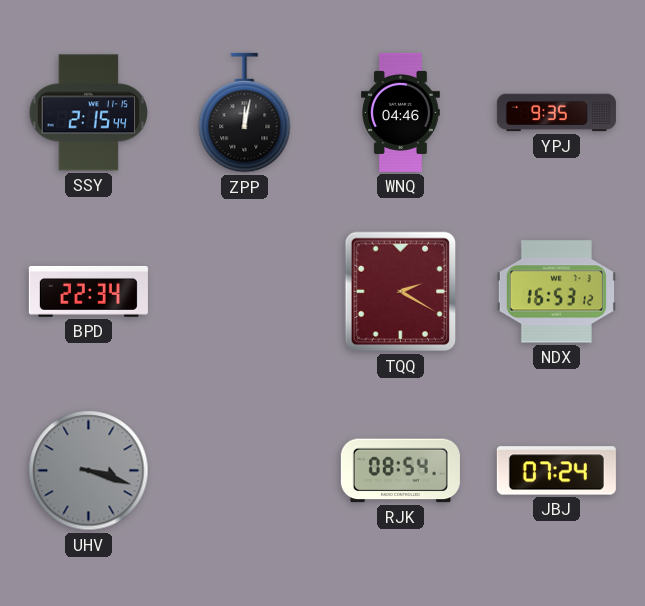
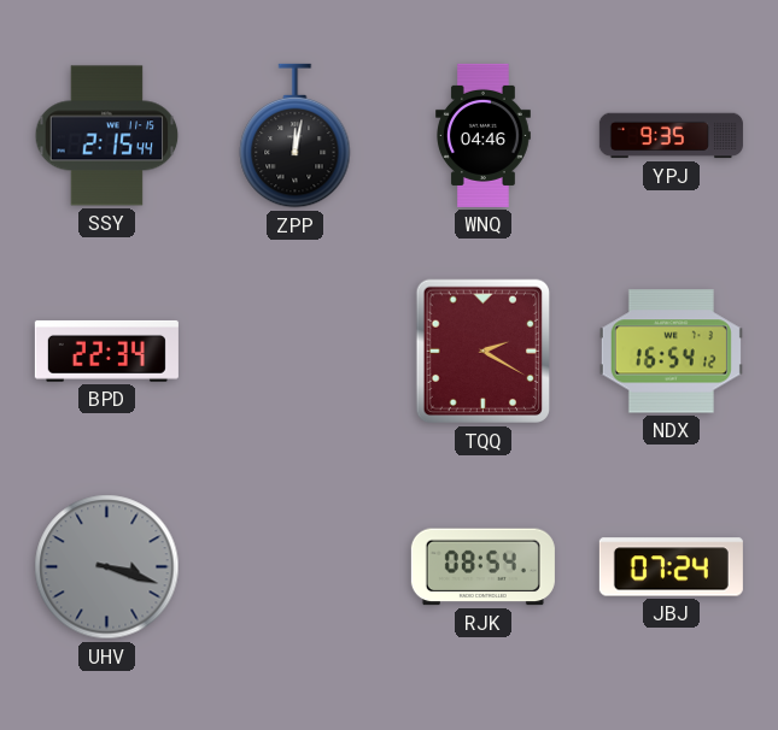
NDX: 16:53 -> 16:54
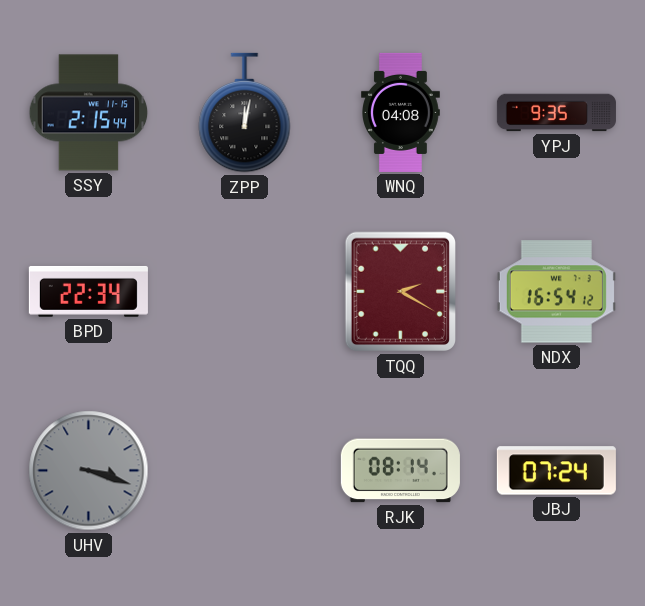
WNQ: 04:46 -> 04:08
RJK: 08:54 -> 08:14
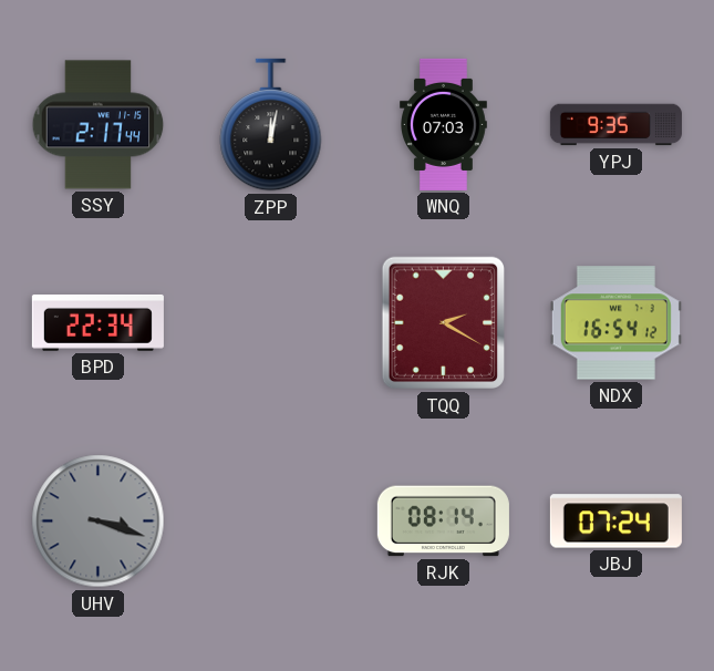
SSY: 2:15 -> 2:17
WNQ: 04:08 -> 07:03
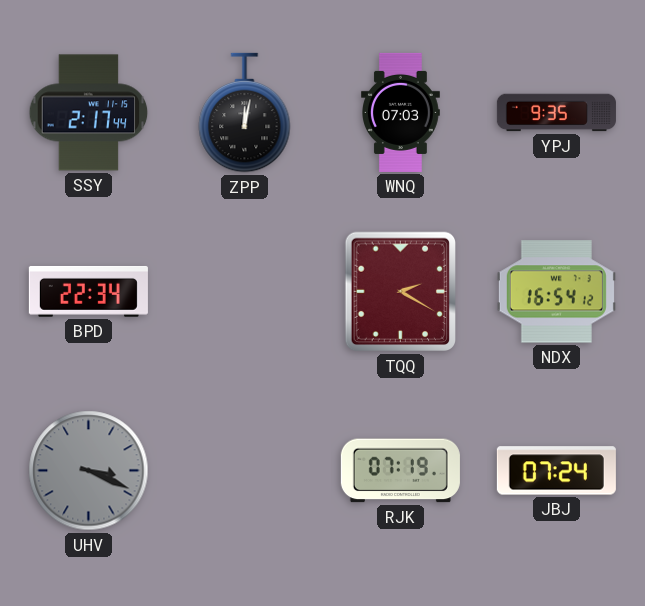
UHV: 3:18 -> 3:19
RJK: 08:14 -> 07:19
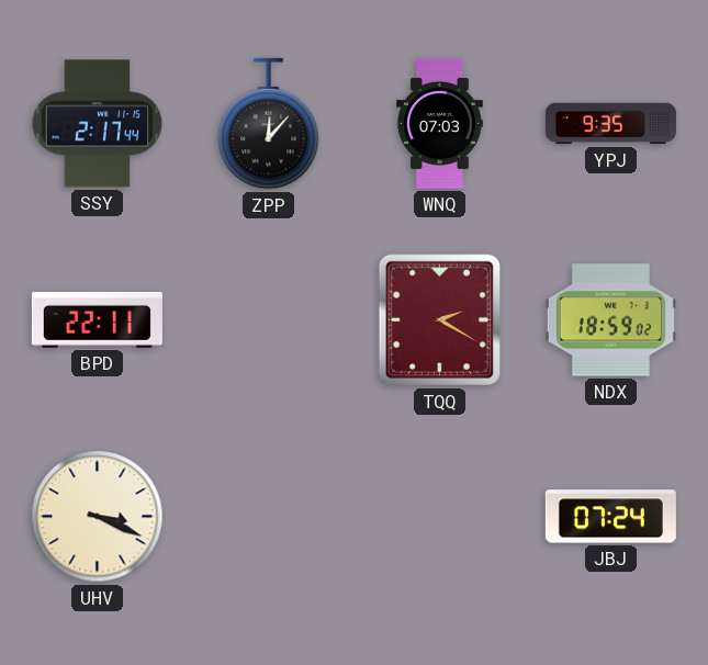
ZPP: 12:02 -> 12:07
BPD: 22:34 -> 22:11
NDX: 16:54 -> 18:59
UHV dial: grey -> cream
RJK: 07:19 -> none
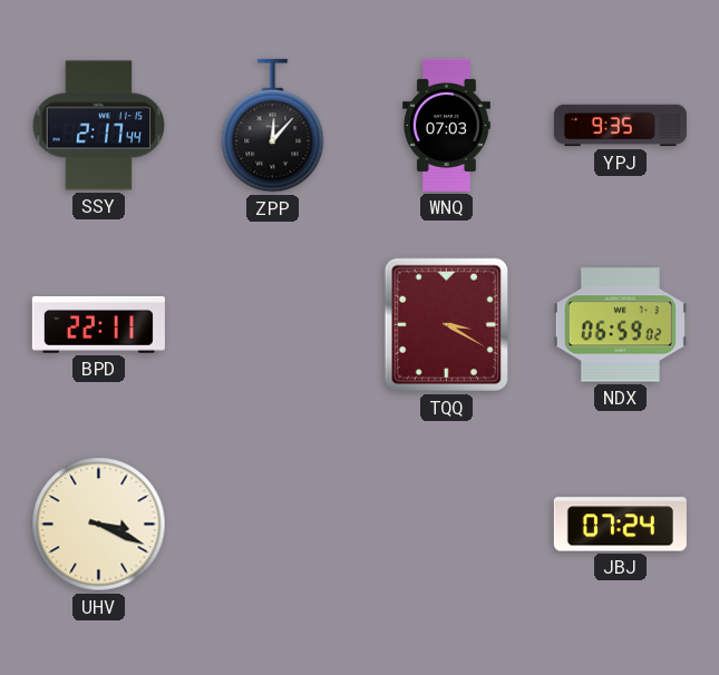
TQQ: 2:20 -> 3:20
NDX: 18:59 -> 06:59
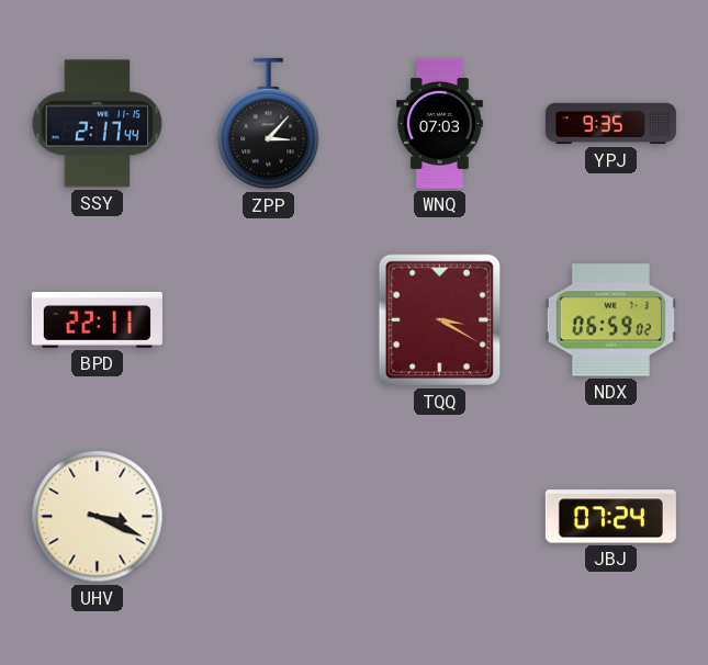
ZPP: 12:07 -> 3:07
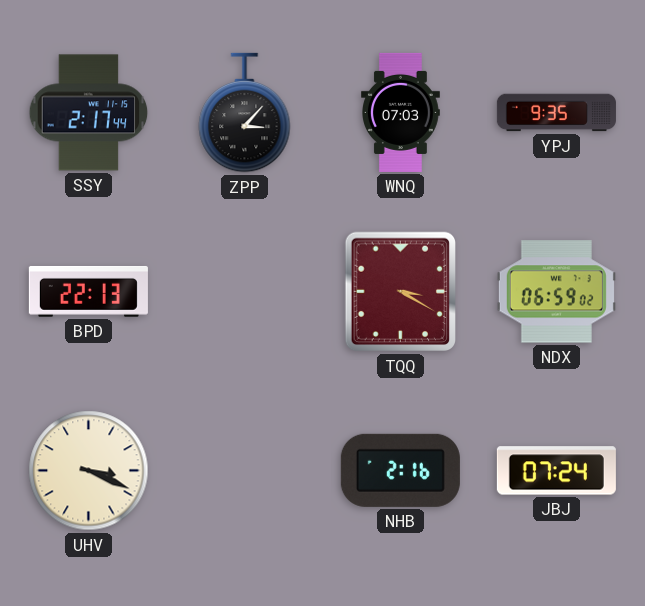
BPD: 22:11 -> 22:13
NHB: none -> 2:16
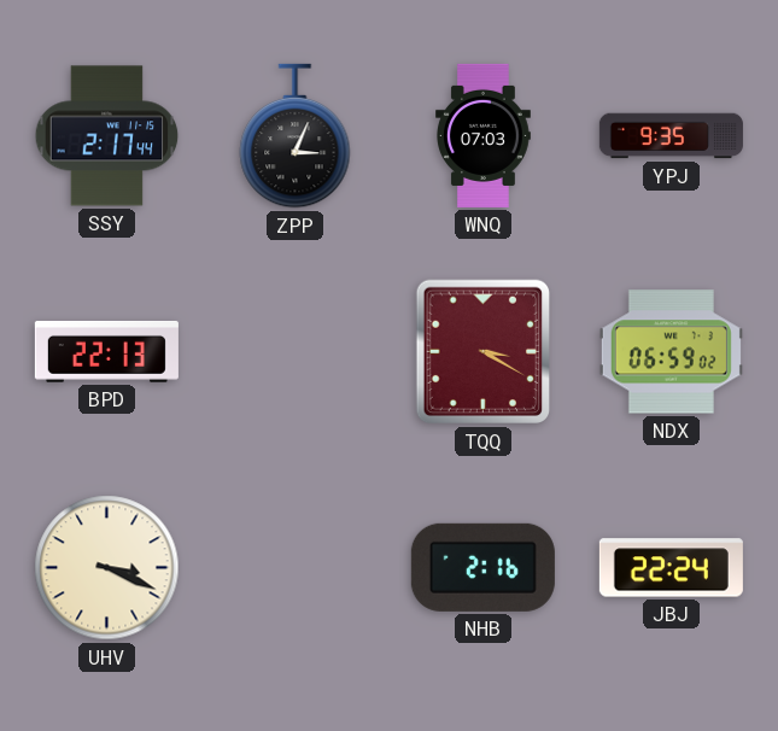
ZPP: 3:07 -> 3:04
JBJ: 07:24 -> 22:24
